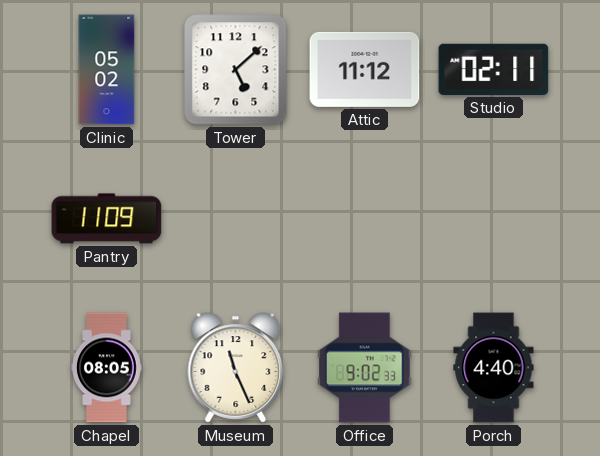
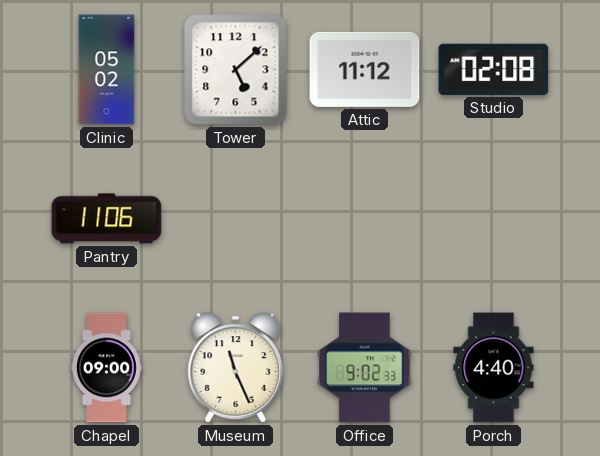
Studio: 02:11 -> 02:08
Pantry: 11:09 -> 11:06
Chapel: 08:05 -> 09:00
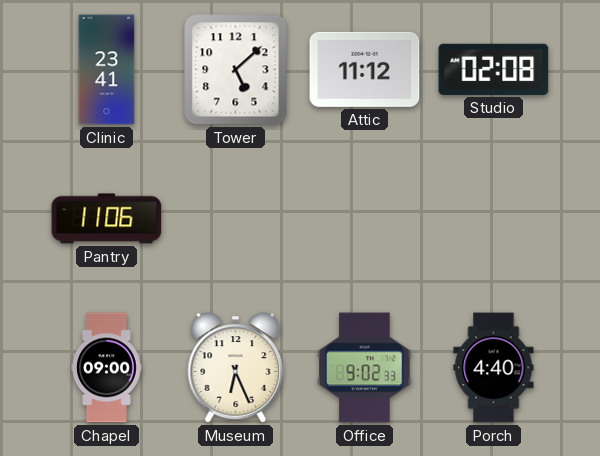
Clinic: 05:02 -> 23:41
Museum: 11:26 -> 6:26
